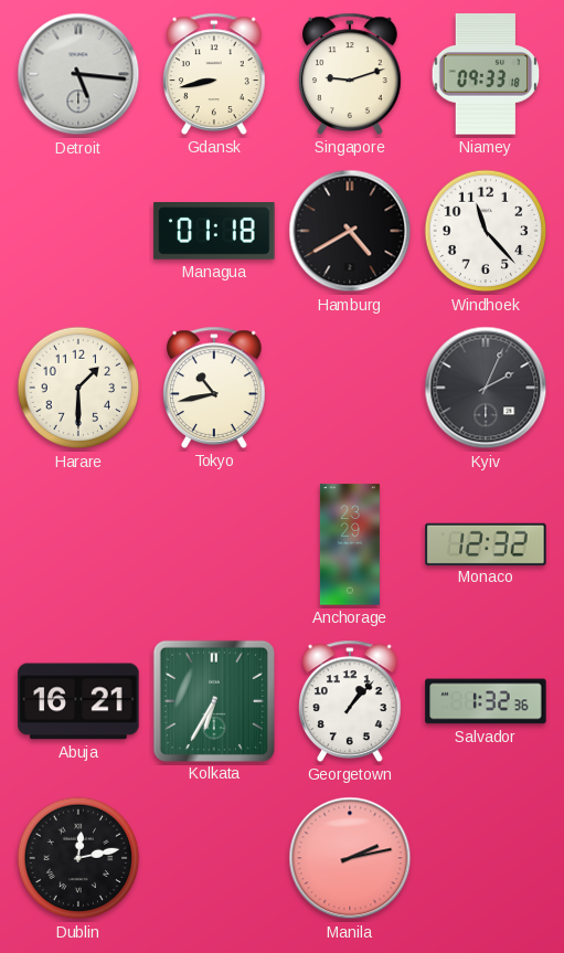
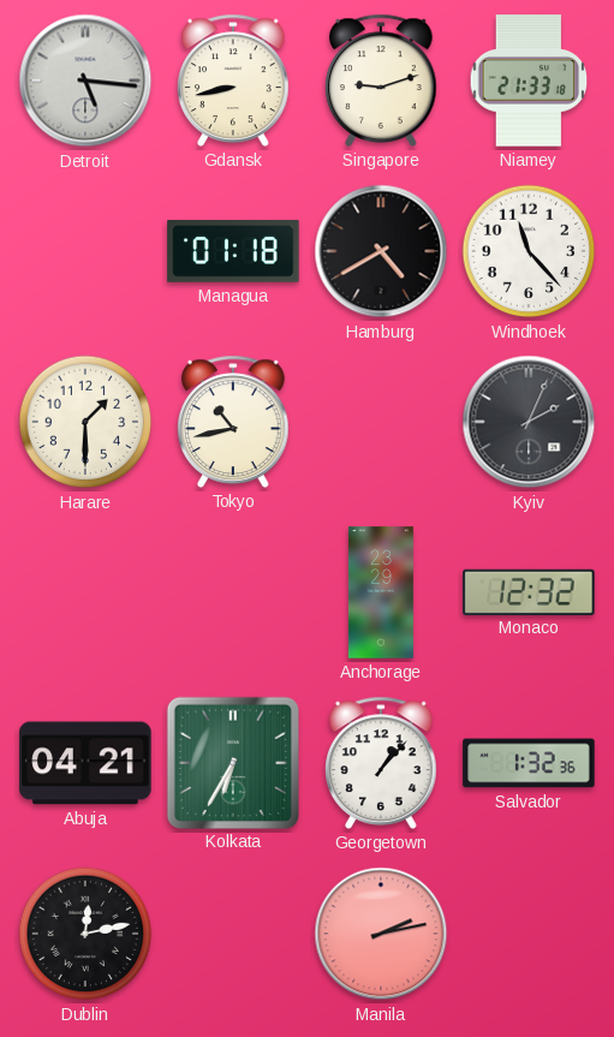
Niamey: 09:33 -> 21:33
Abuja: 16:21 -> 04:21
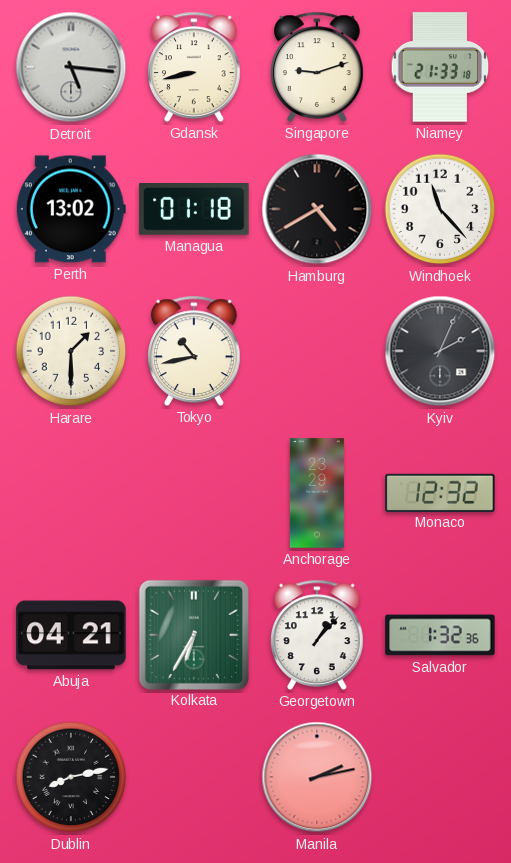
Perth: none -> 13:02
Dublin: 12:13 -> 8:13
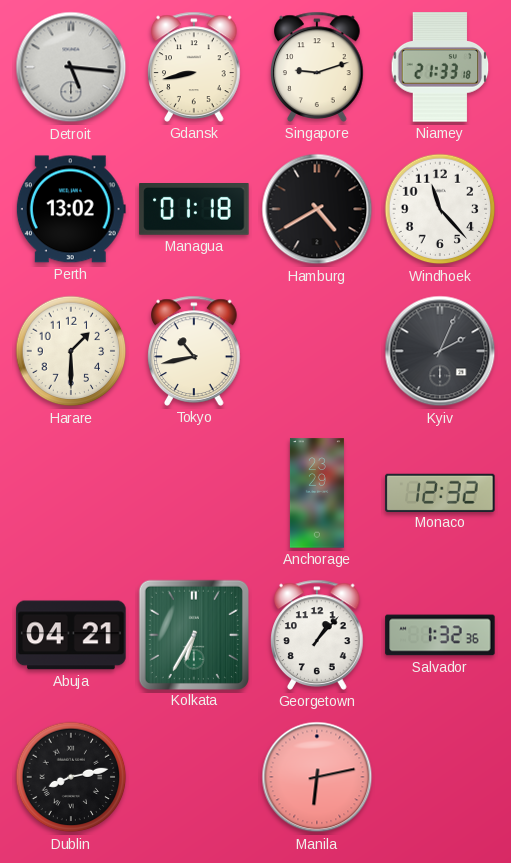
Manila: 2:13 -> 6:13
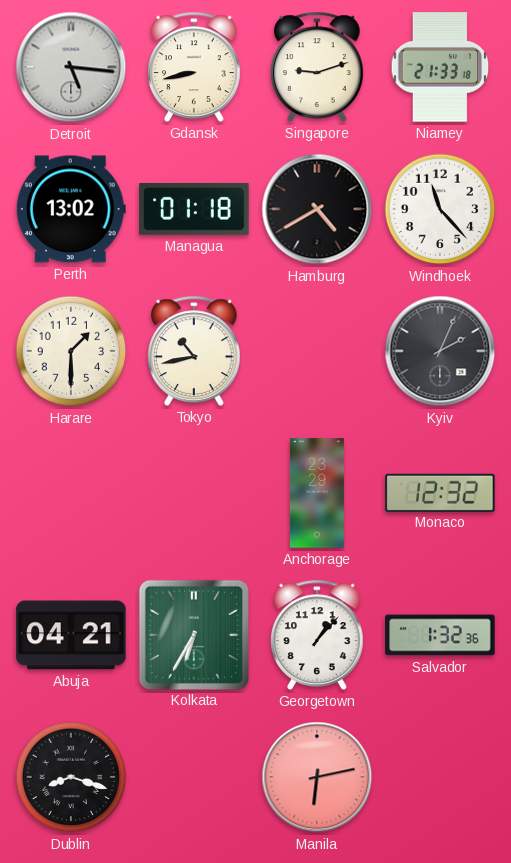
Dublin: 8:13 -> 8:18
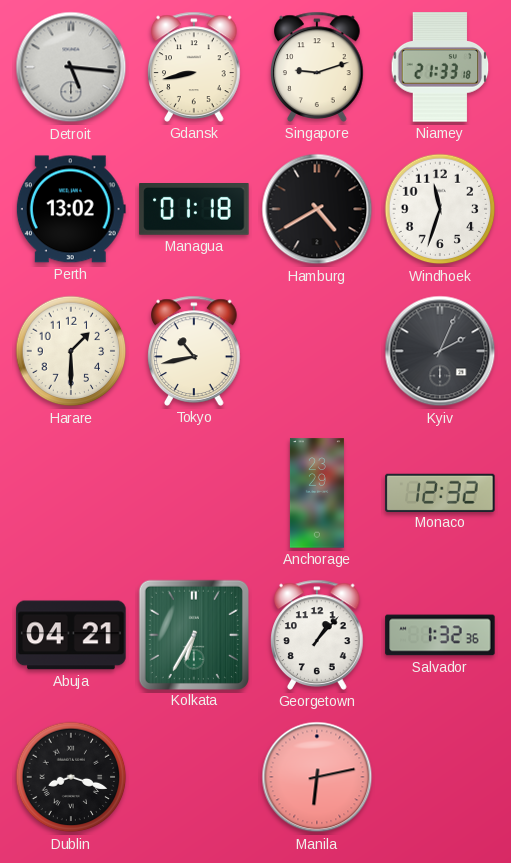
Windhoek: 11:23 -> 11:33
